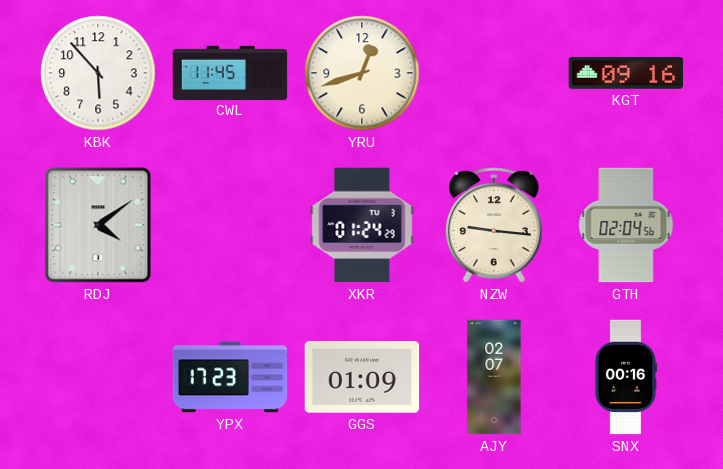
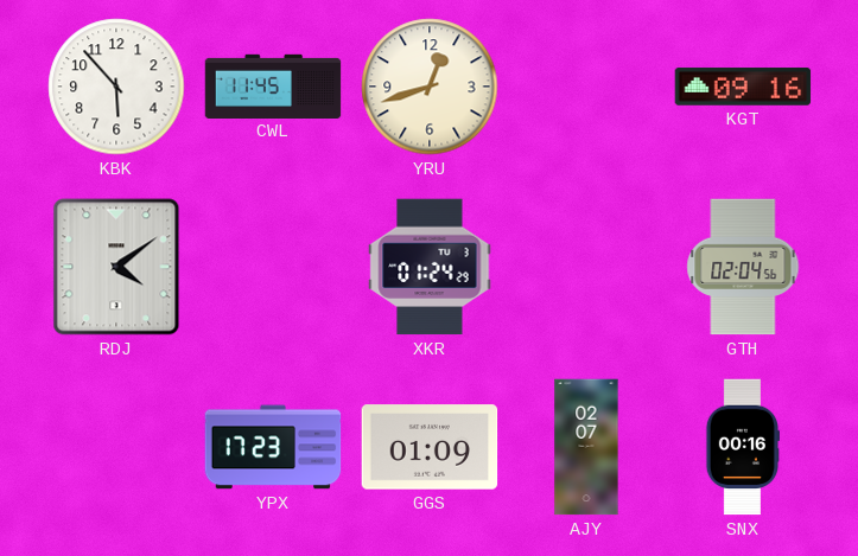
NZW: 9:16 -> none
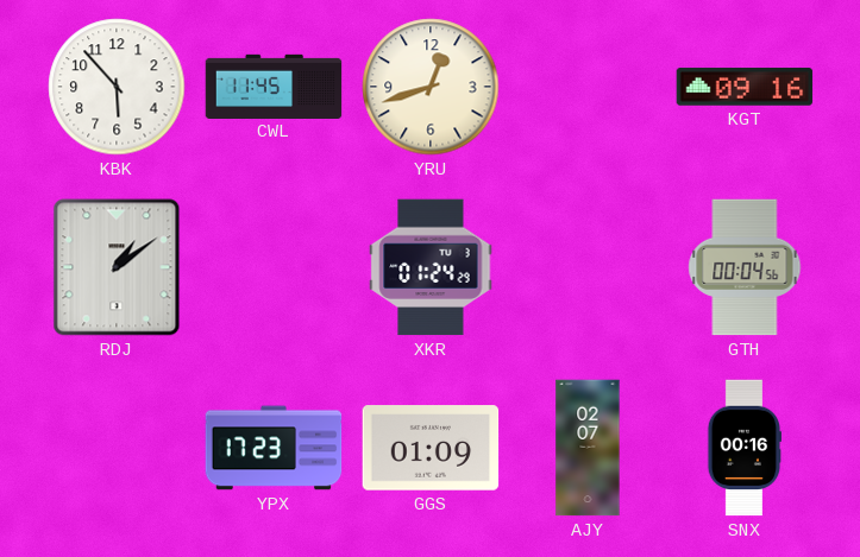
RDJ: 4:09 -> 1:09
GTH: 02:04 -> 00:04
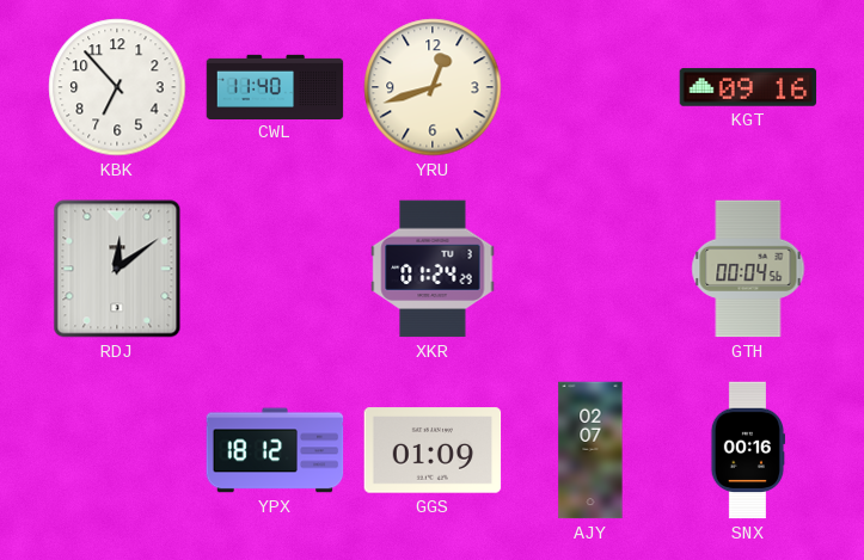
KBK: 5:53 -> 6:53
CWL: 11:45 -> 11:40
RDJ: 1:09 -> 12:09
YPX: 17:23 -> 18:12
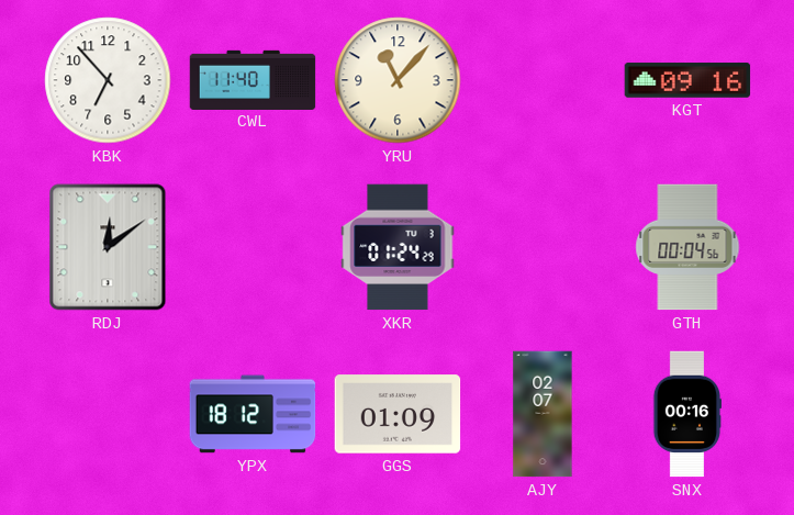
YRU: 12:42 -> 11:07
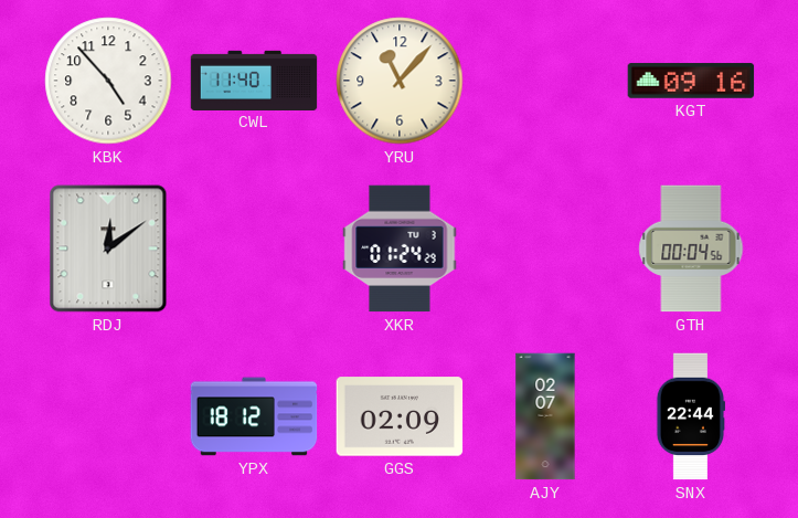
KBK: 6:53 -> 4:53
GGS: 01:09 -> 02:09
SNX: 00:16 -> 22:44
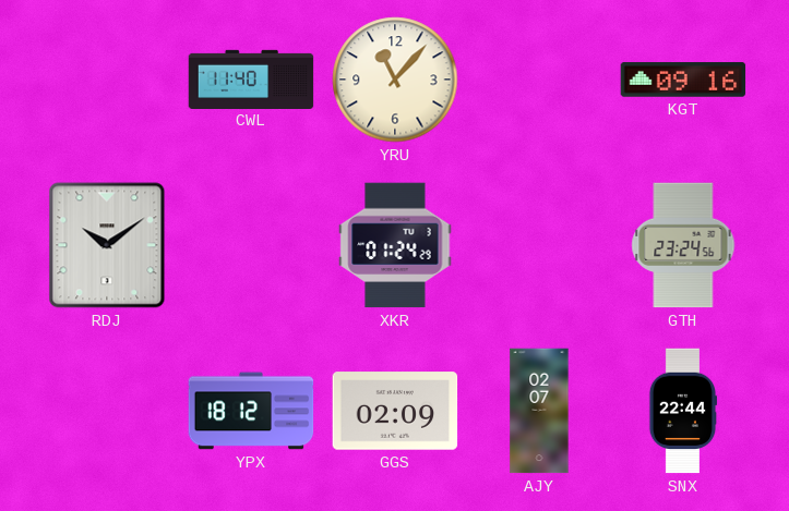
KBK: 4:53 -> none
RDJ: 12:09 -> 10:09
GTH: 00:04 -> 23:24
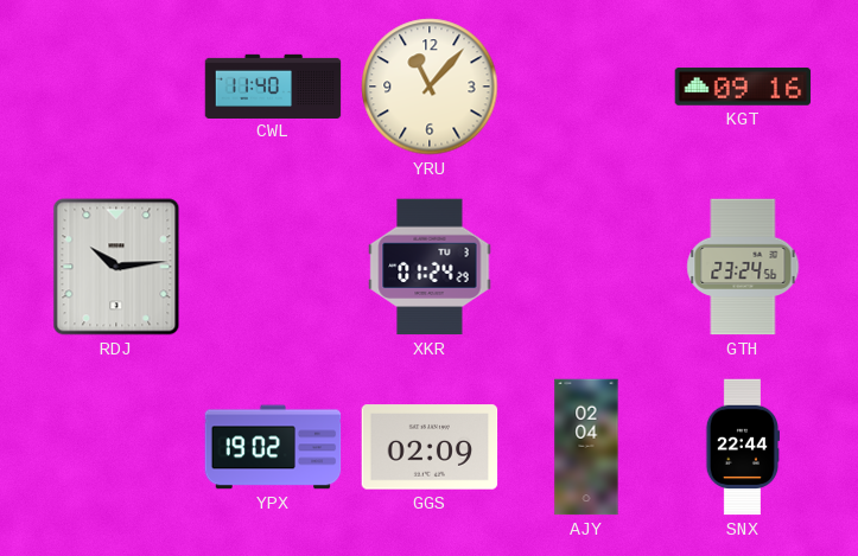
RDJ: 10:09 -> 10:14
YPX: 18:12 -> 19:02
AJY: 02:07 -> 02:04
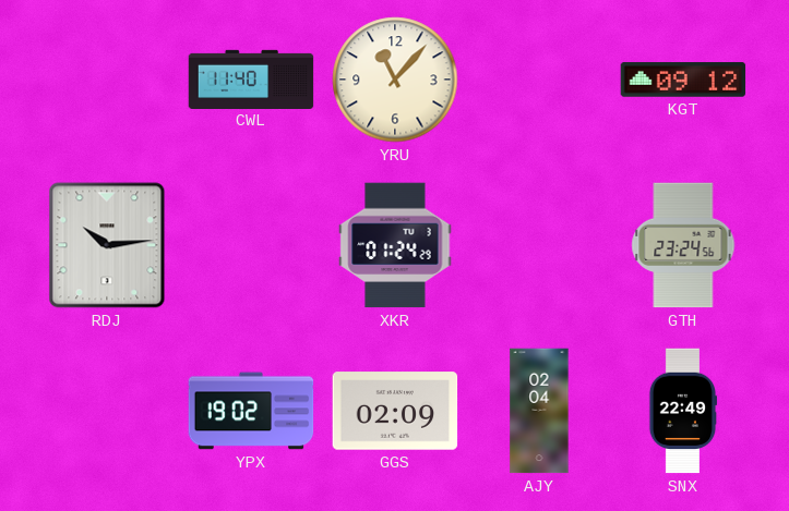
KGT: 09:16 -> 09:12
SNX: 22:44 -> 22:49
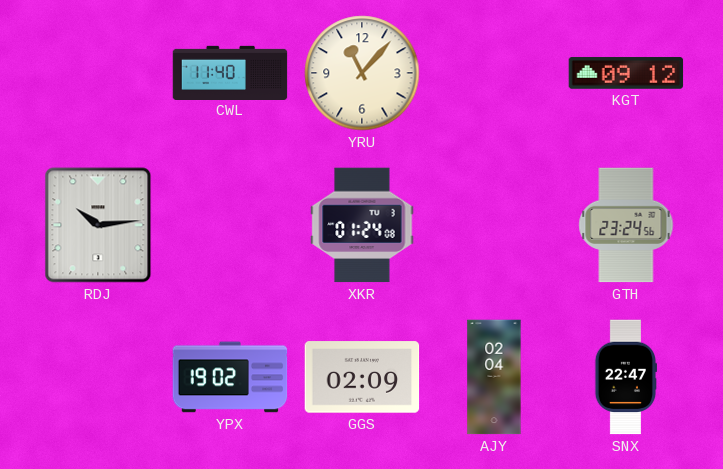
XKR: 01:24:29 -> 01:24:08
SNX: 22:49 -> 22:47
